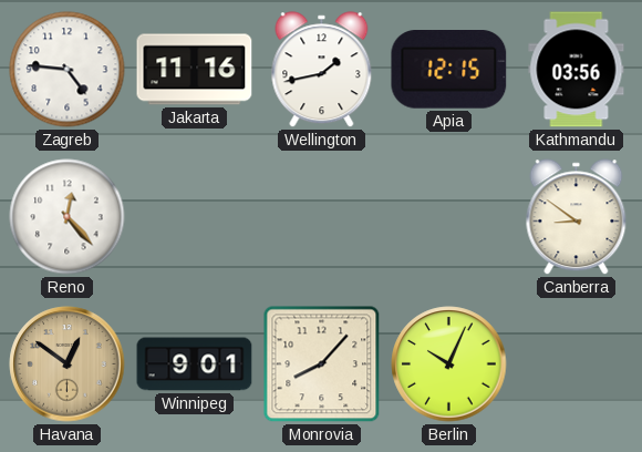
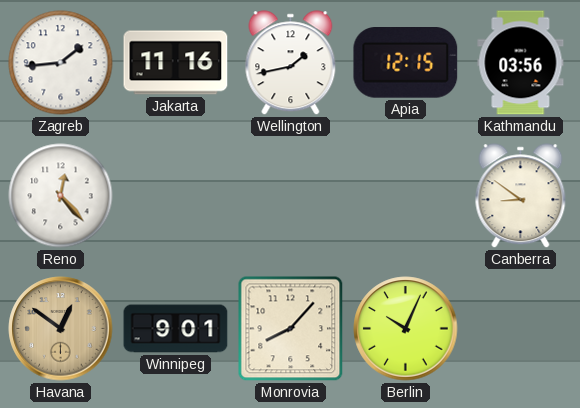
Zagreb: 4:46 -> 1:44
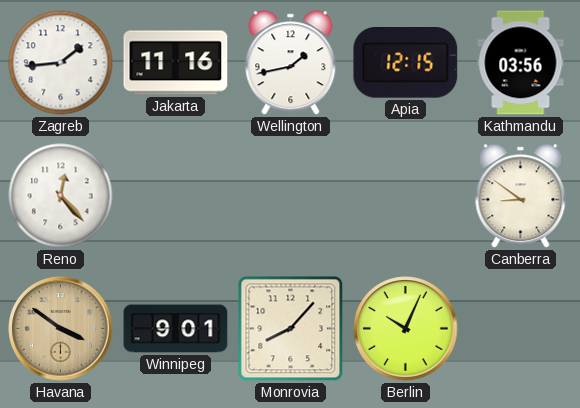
Havana: 12:51 -> 3:51
